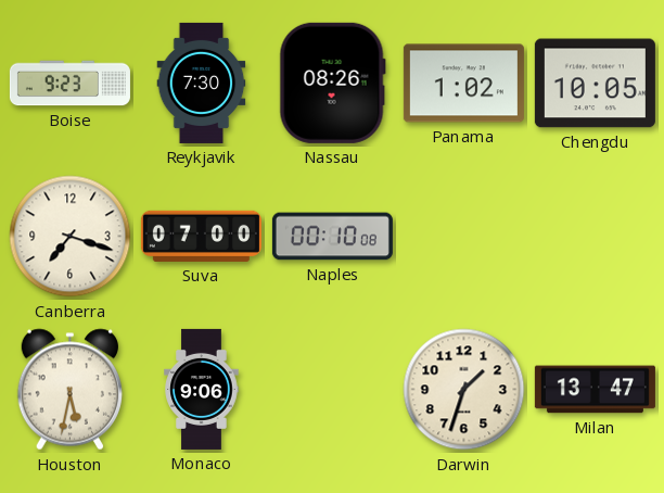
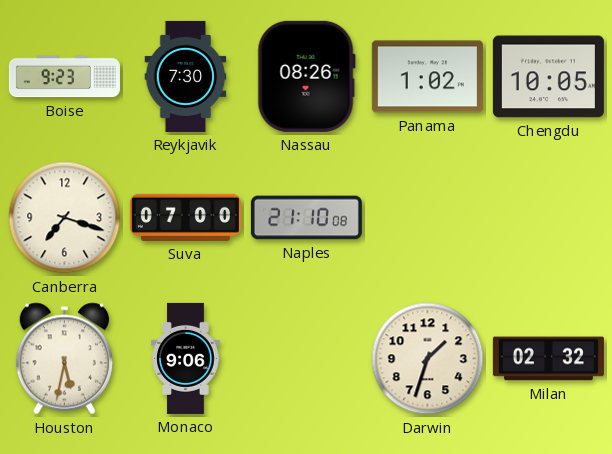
Naples: 00:10 -> 21:10
Milan: 13:47 -> 02:32
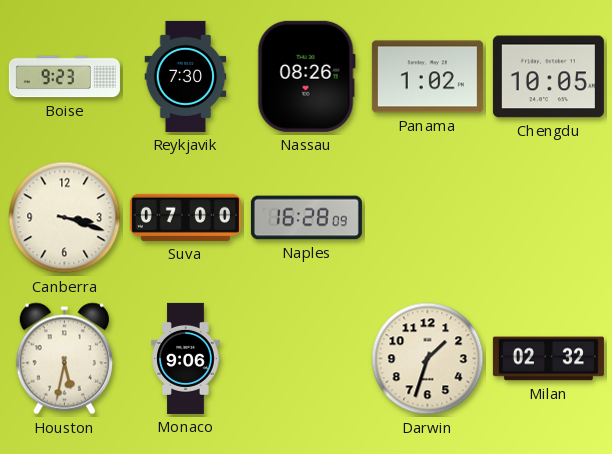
Canberra: 7:18 -> 3:18
Naples: 21:10 -> 16:28
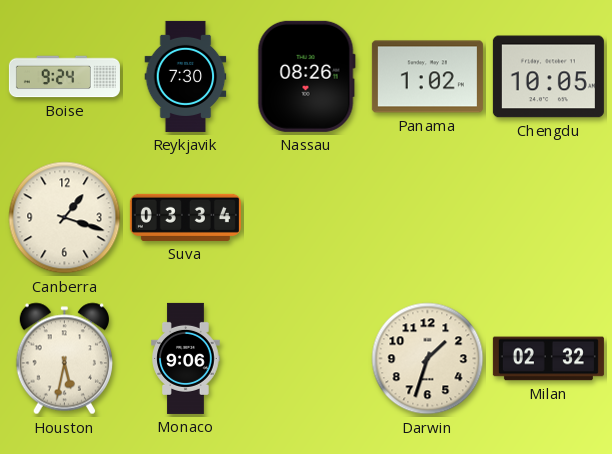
Boise: 9:23 -> 9:24
Canberra: 3:18 -> 1:18
Suva: 07:00 -> 03:34
Naples: 16:28 -> none
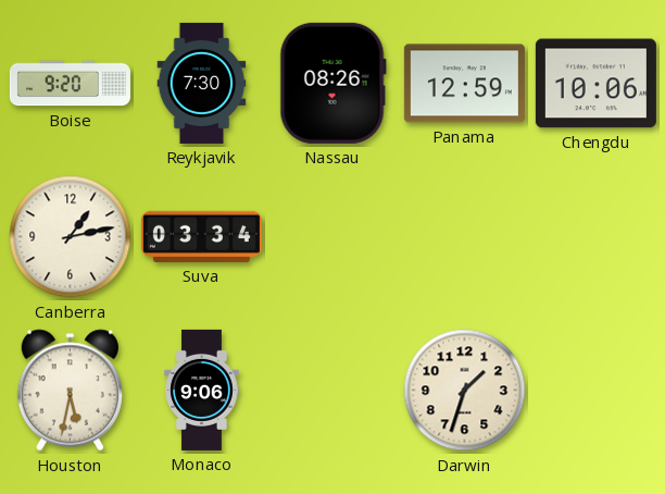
Boise: 9:24 -> 9:20
Panama: 1:02 -> 12:59
Chengdu: 10:05 -> 10:06
Canberra: 1:18 -> 1:13
Milan: 02:32 -> none
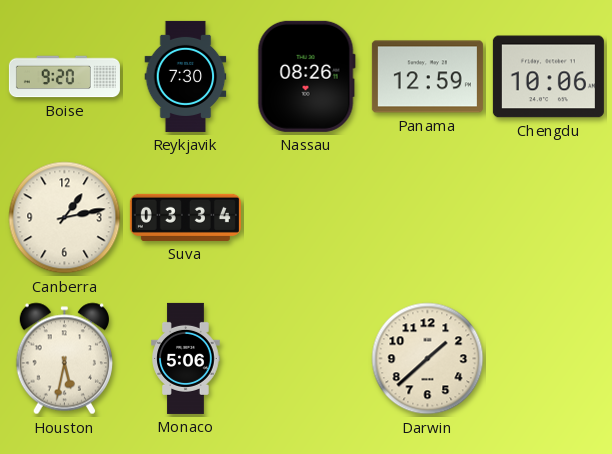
Monaco: 9:06 -> 5:06
Darwin: 1:33 -> 1:38
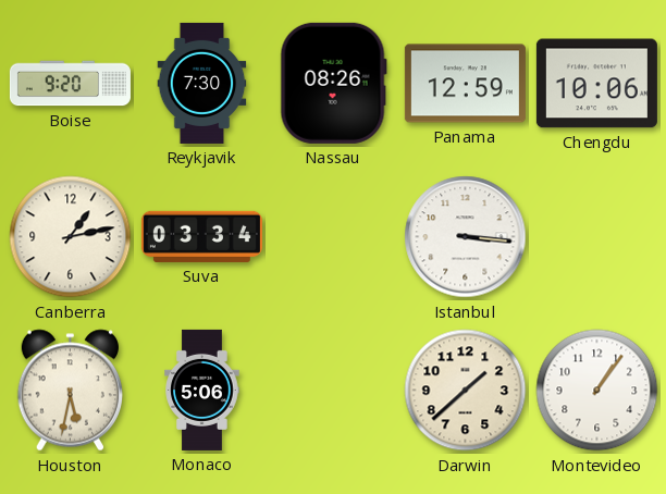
Istanbul: none -> 3:16
Montevideo: none -> 1:06
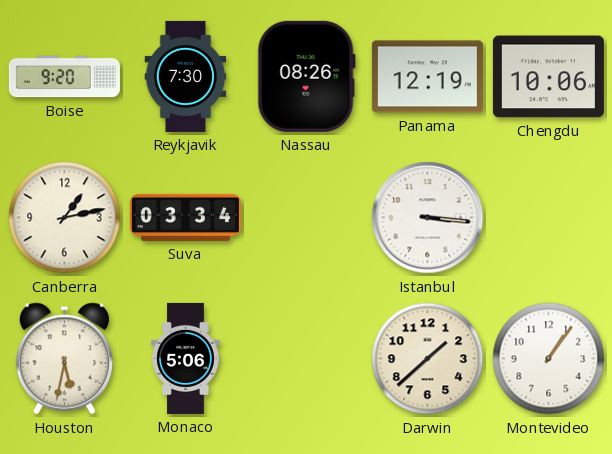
Panama: 12:59 -> 12:19
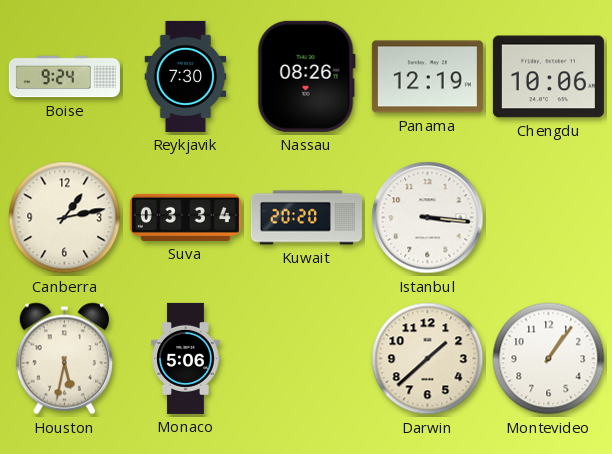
Boise: 9:20 -> 9:24
Kuwait: none -> 20:20
